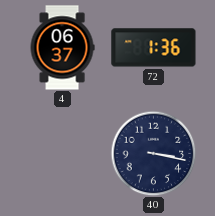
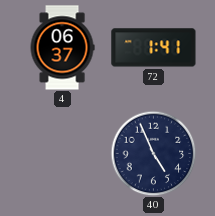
72: 1:36 -> 1:41
40: 3:17 -> 4:56
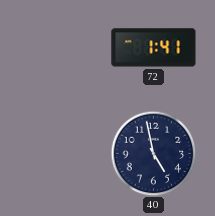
4: 06:37 -> none
40: 4:56 -> 4:58
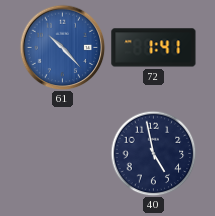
61: none -> 10:23
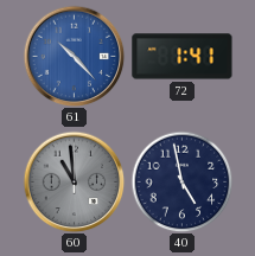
60: none -> 10:59
